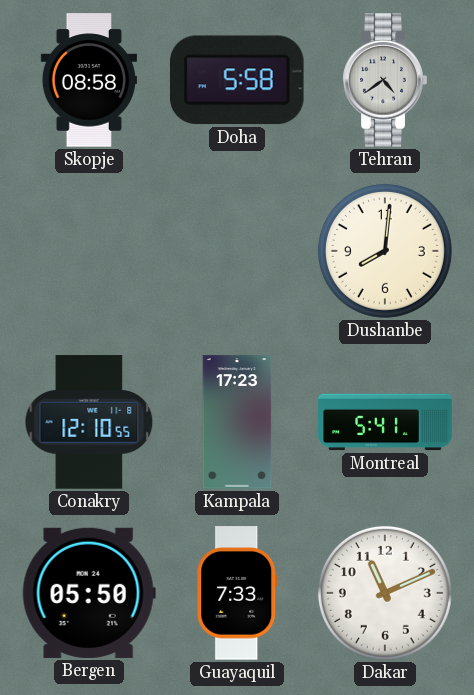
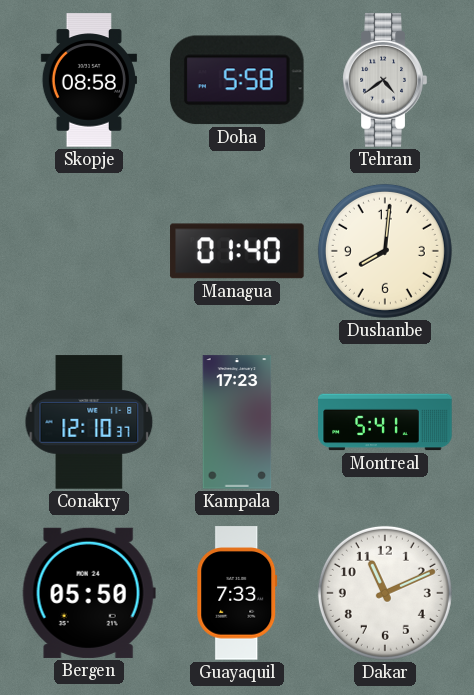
Managua: none -> 01:40
Conakry: 12:10:55 -> 12:10:37
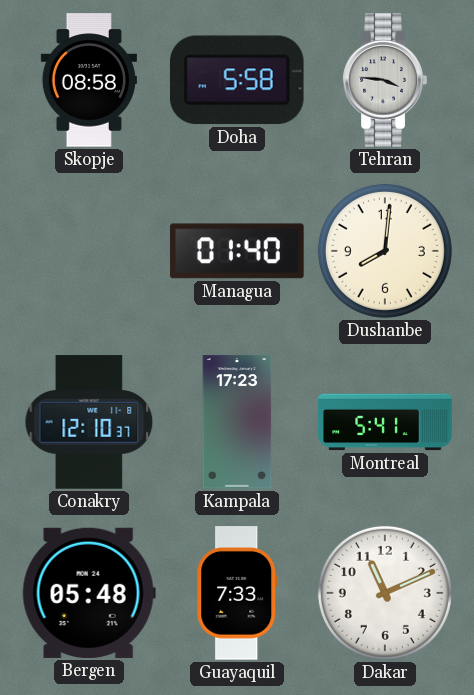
Tehran: 4:39 -> 3:46
Bergen: 05:50 -> 05:48
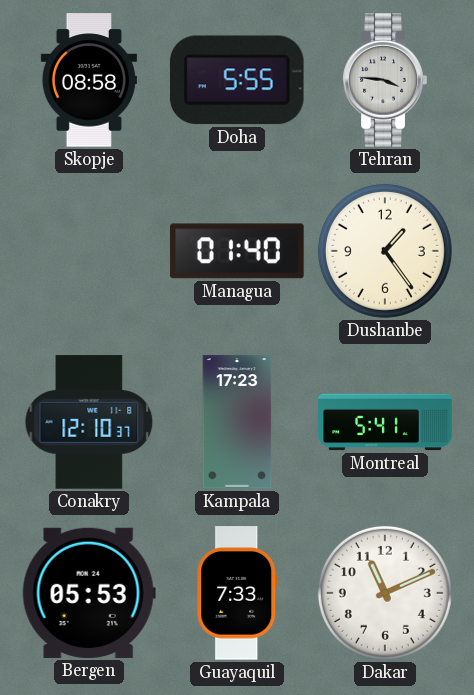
Doha: 5:58 -> 5:55
Dushanbe: 8:01 -> 1:24
Bergen: 05:48 -> 05:53
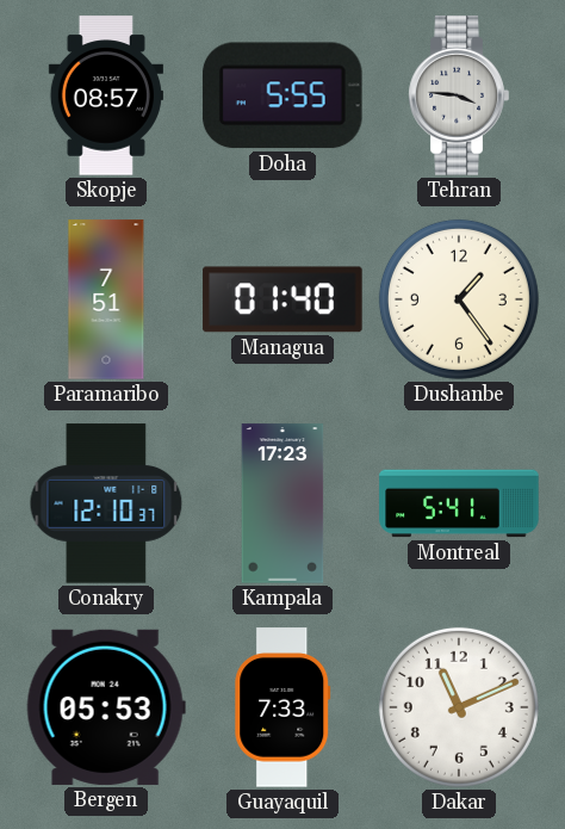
Skopje: 08:58 -> 08:57
Paramaribo: none -> 7:51
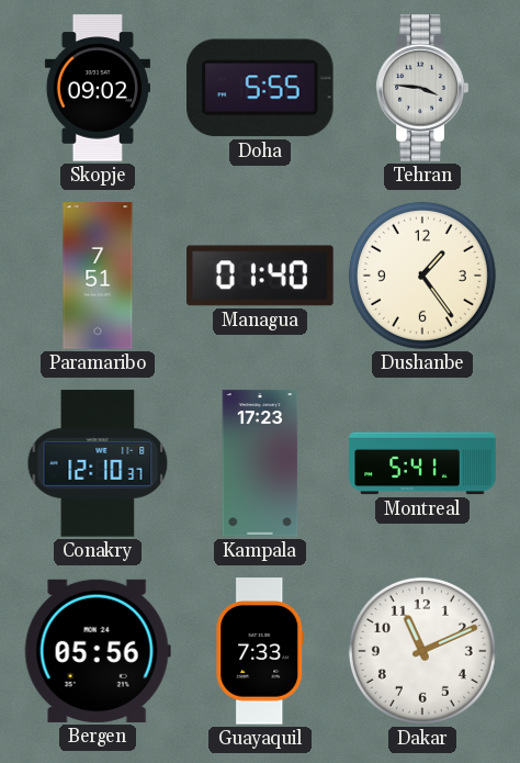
Skopje: 08:57 -> 09:02
Bergen: 05:53 -> 05:56
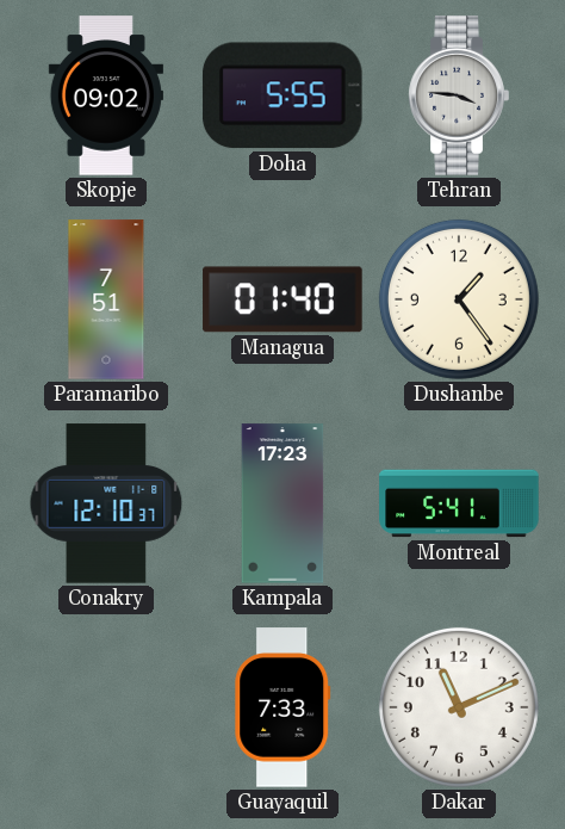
Bergen: 05:56 -> none
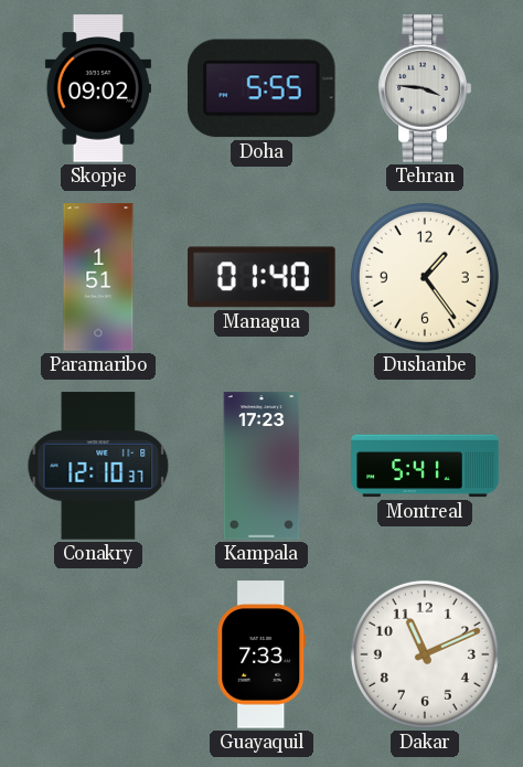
Paramaribo: 7:51 -> 1:51
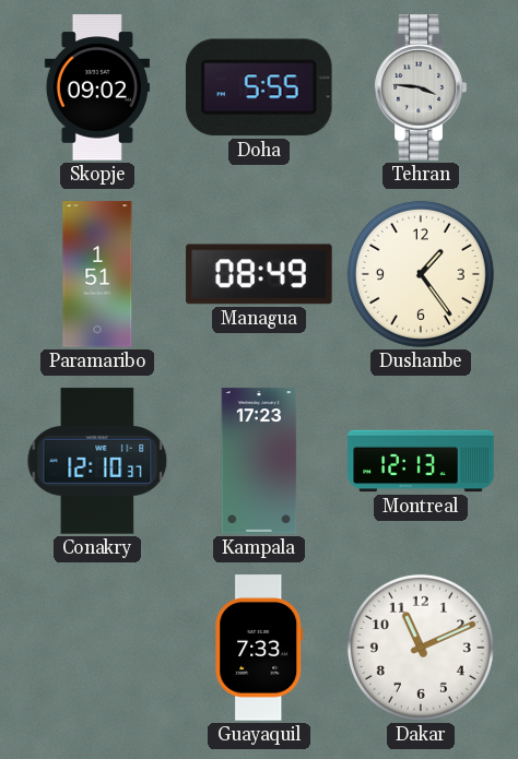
Managua: 01:40 -> 08:49
Montreal: 5:41 -> 12:13
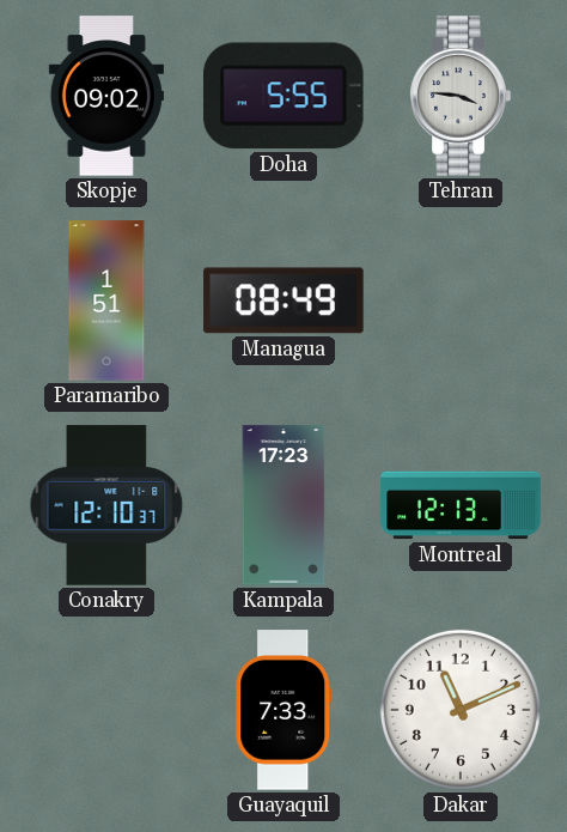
Dushanbe: 1:24 -> none
